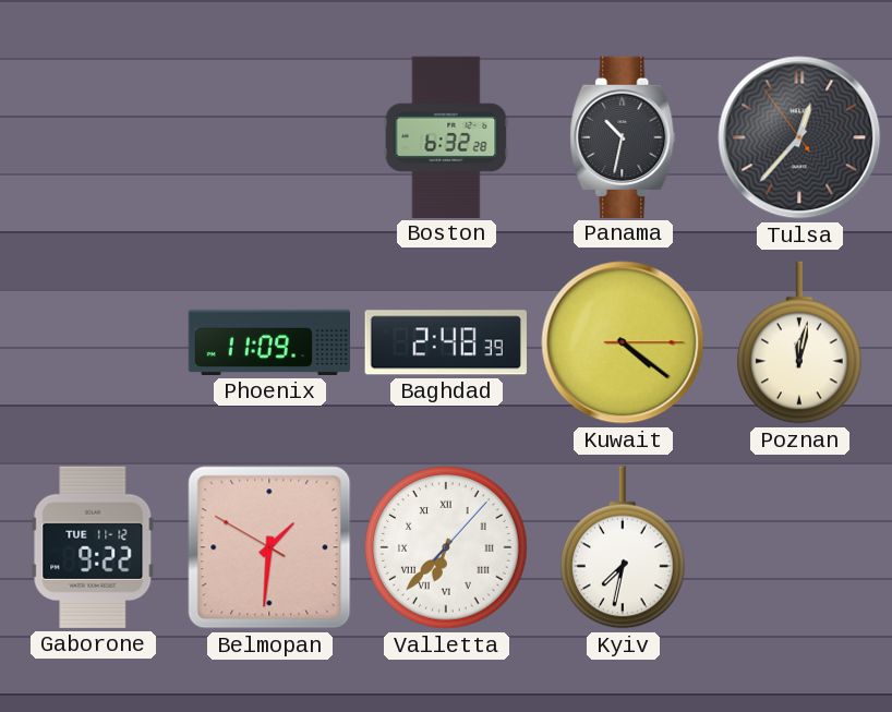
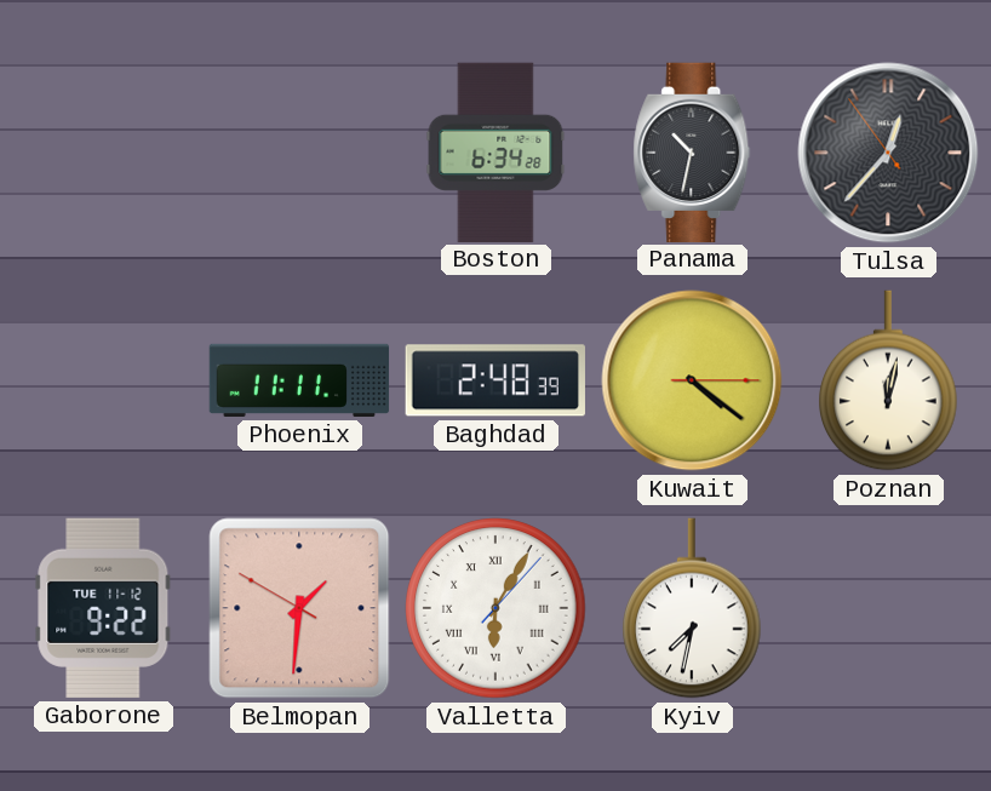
Boston: 6:32 -> 6:34
Phoenix: 11:09 -> 11:11
Valletta: 6:37 -> 6:05
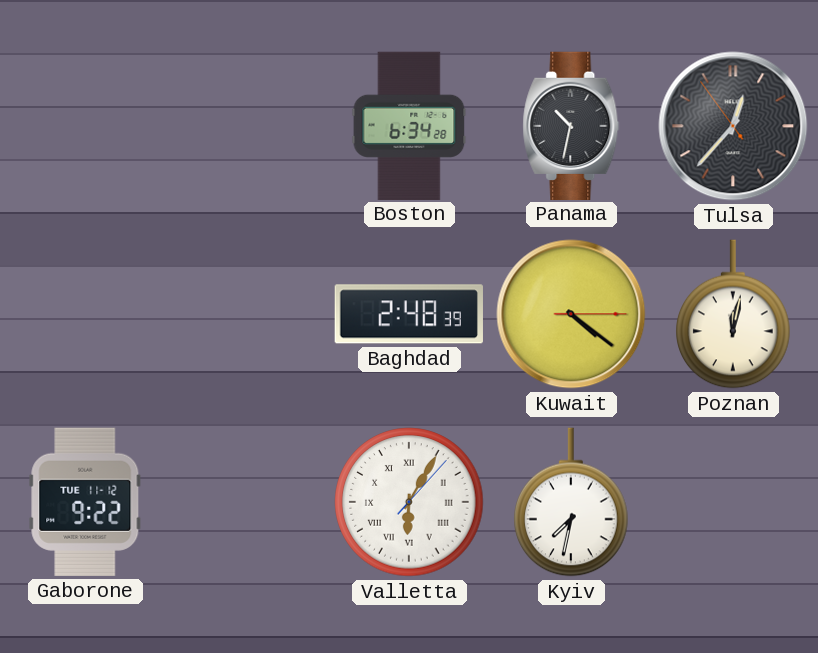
Phoenix: 11:11 -> none
Belmopan: 1:30 -> none
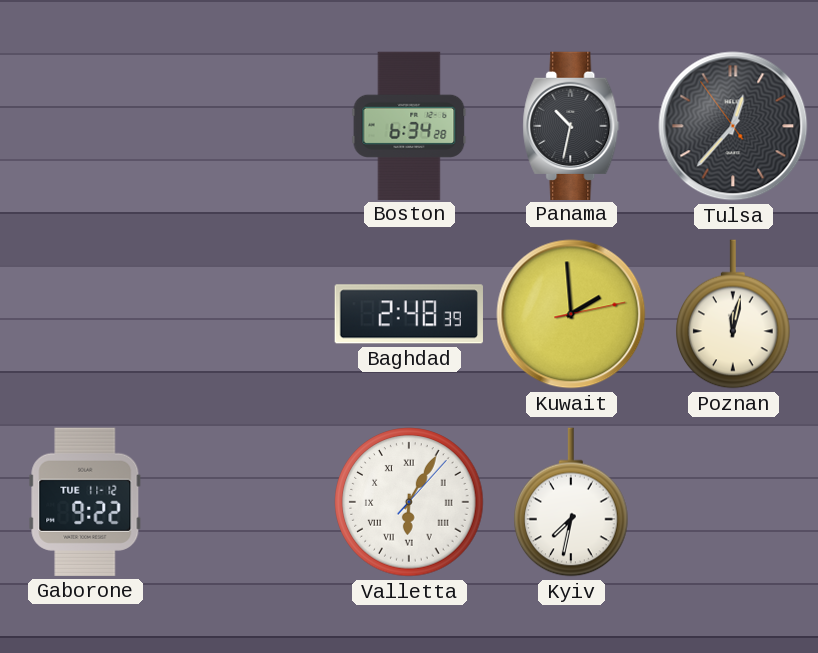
Kuwait: 4:21 -> 1:59
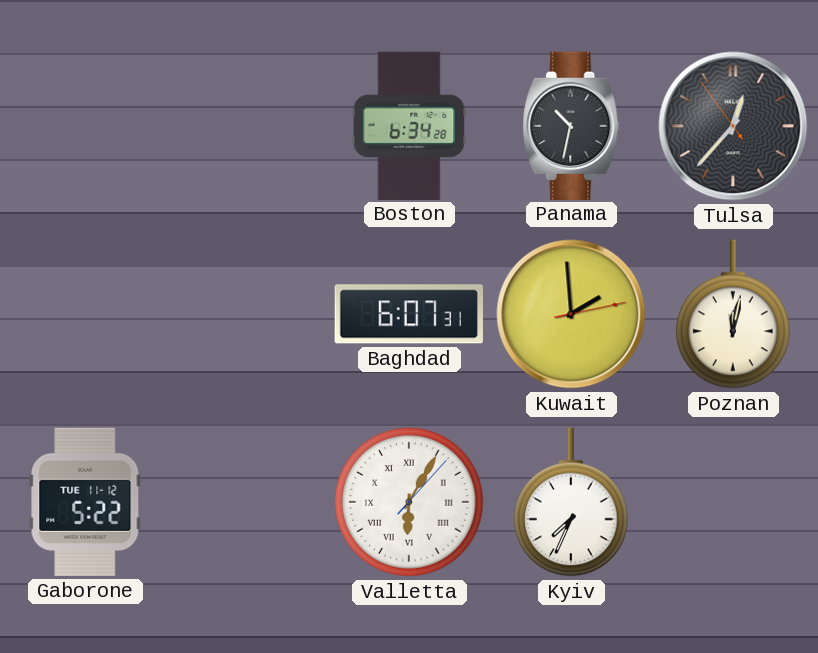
Baghdad: 2:48 -> 6:07
Gaborone: 9:22 -> 5:22
Kyiv: 7:32 -> 7:34
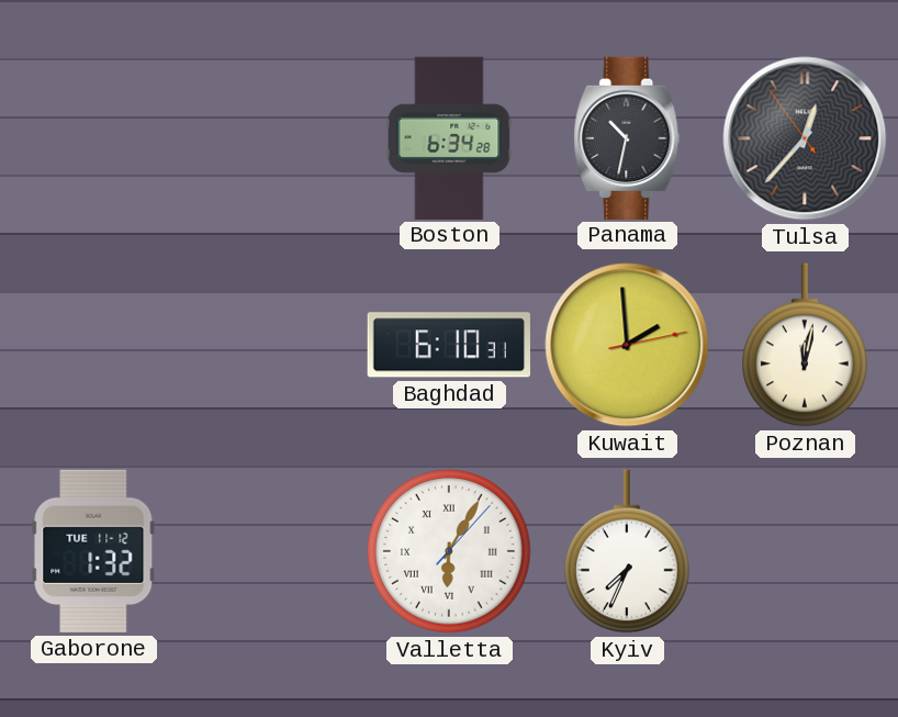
Baghdad: 6:07 -> 6:10
Gaborone: 5:22 -> 1:32
